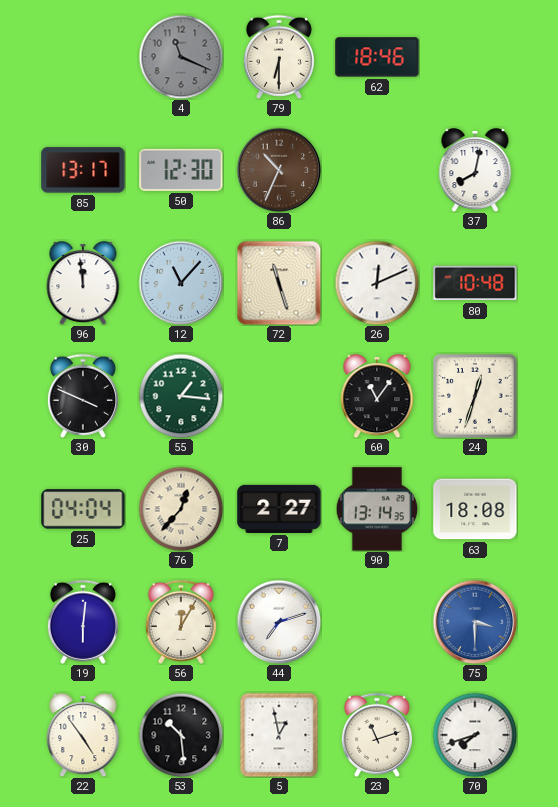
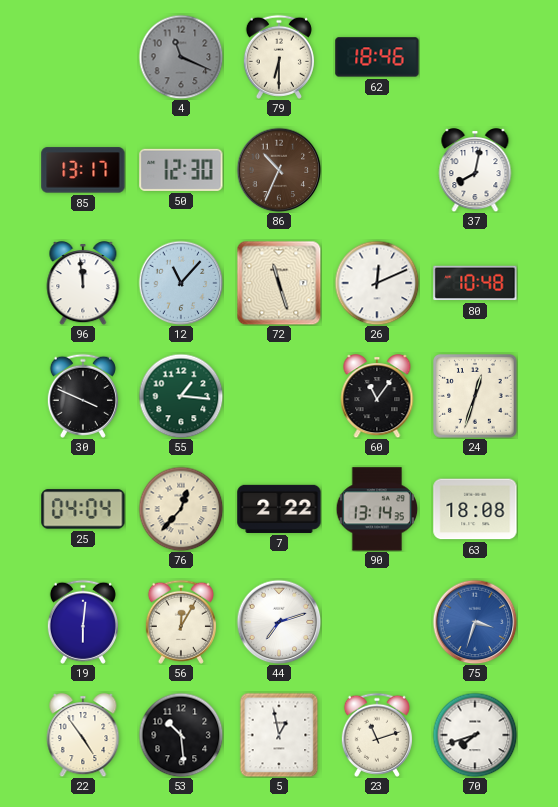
7: 2:27 -> 2:22
75: 3:30 -> 3:33
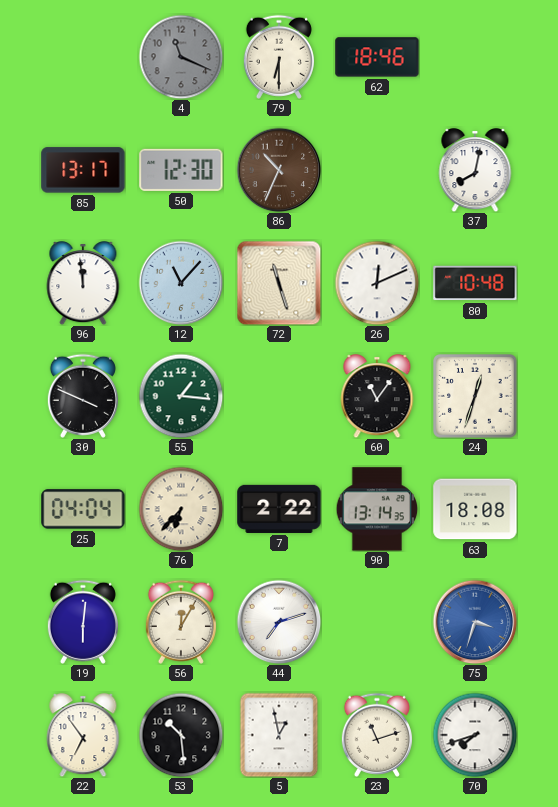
76: 12:37 -> 6:37
22: 4:54 -> 6:54
